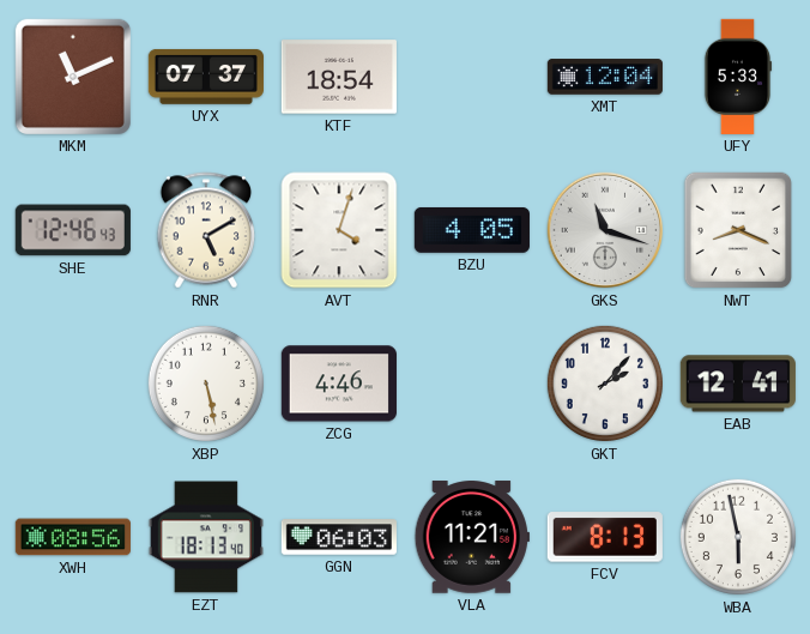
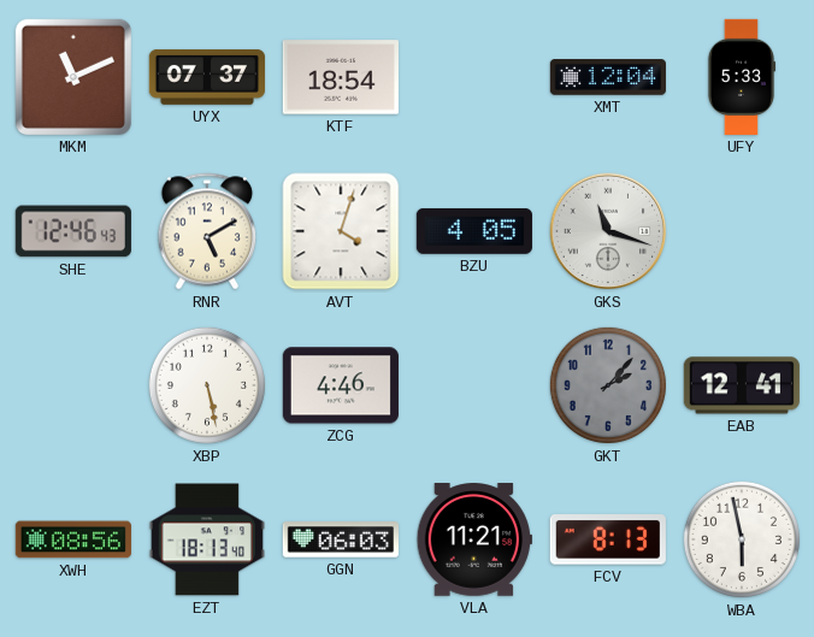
NWT: 8:19 -> none
GKT dial: white -> grey
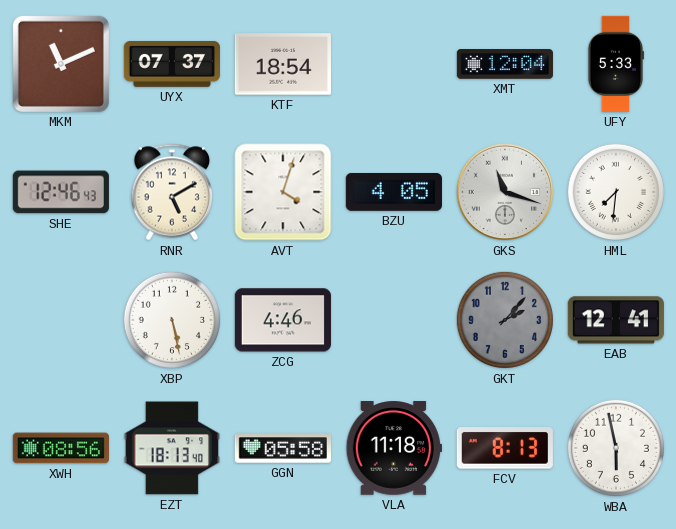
HML: none -> 7:31
GGN: 06:03 -> 05:58
VLA: 11:21 -> 11:18
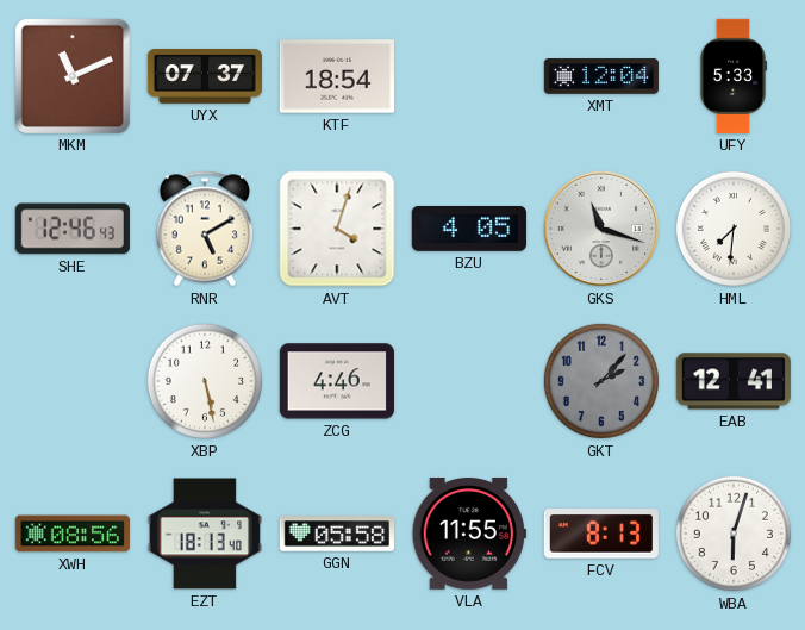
VLA: 11:18 -> 11:55
WBA: 5:58 -> 6:03
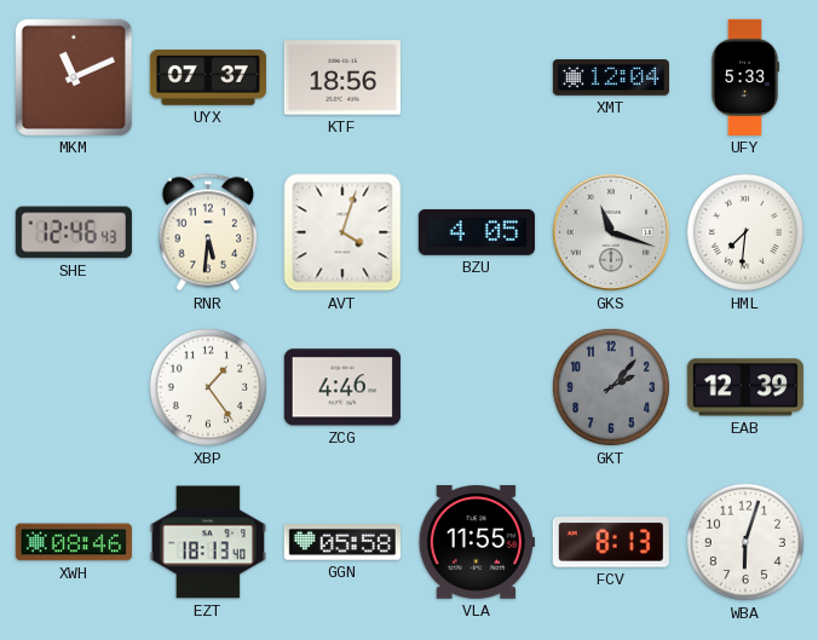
KTF: 18:54 -> 18:56
RNR: 5:10 -> 5:31
XBP: 5:28 -> 1:24
EAB: 12:41 -> 12:39
XWH: 08:56 -> 08:46
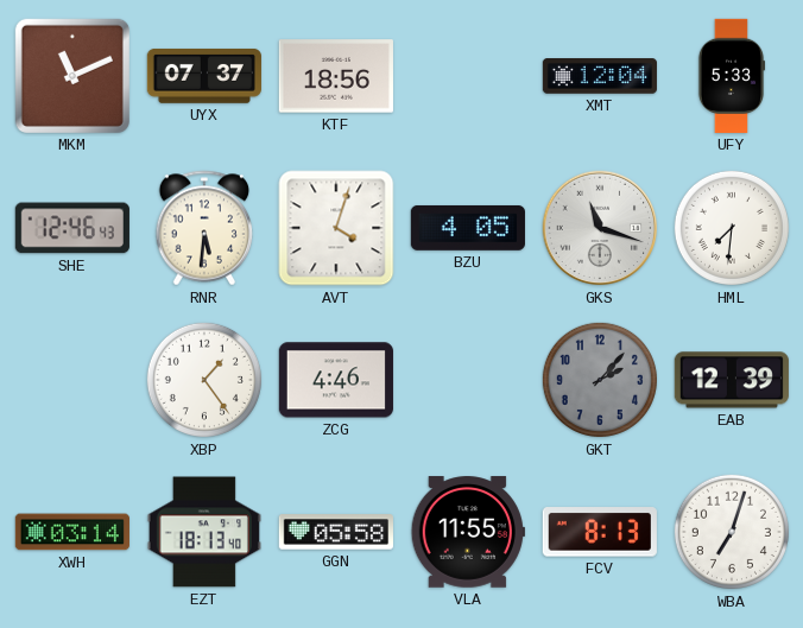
XWH: 08:46 -> 03:14
WBA: 6:03 -> 7:03
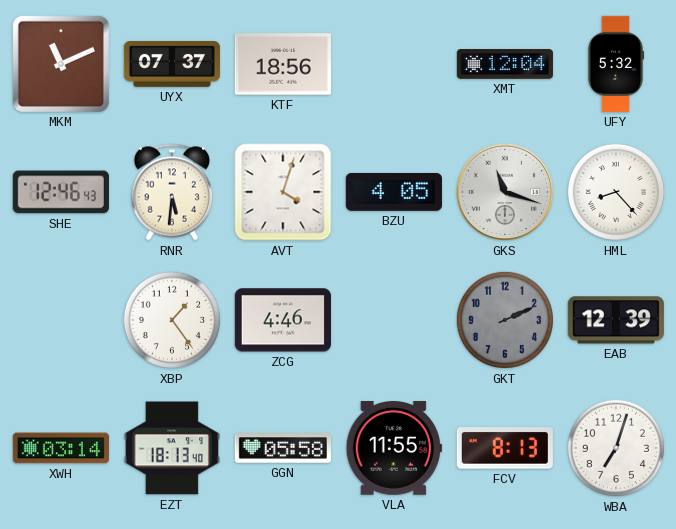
UFY: 5:33 -> 5:32
HML: 7:31 -> 8:23
GKT: 2:07 -> 2:11
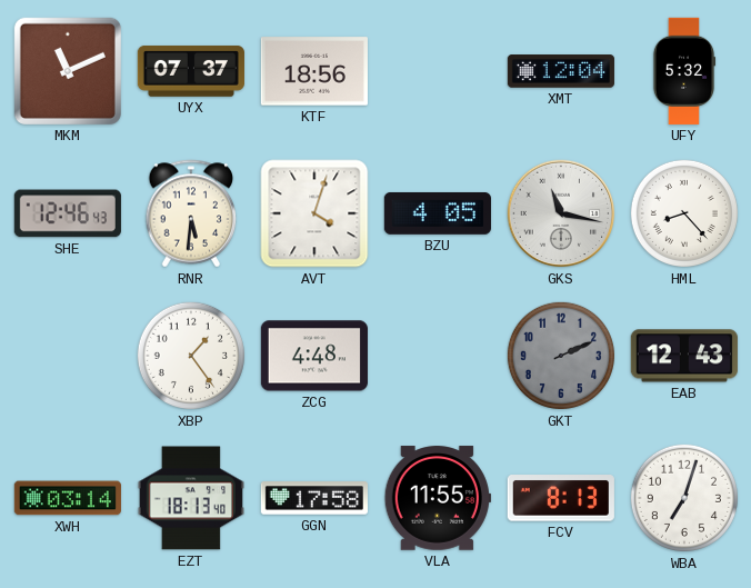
GKS: 11:18 -> 11:17
ZCG: 4:46 -> 4:48
EAB: 12:39 -> 12:43
GGN: 05:58 -> 17:58
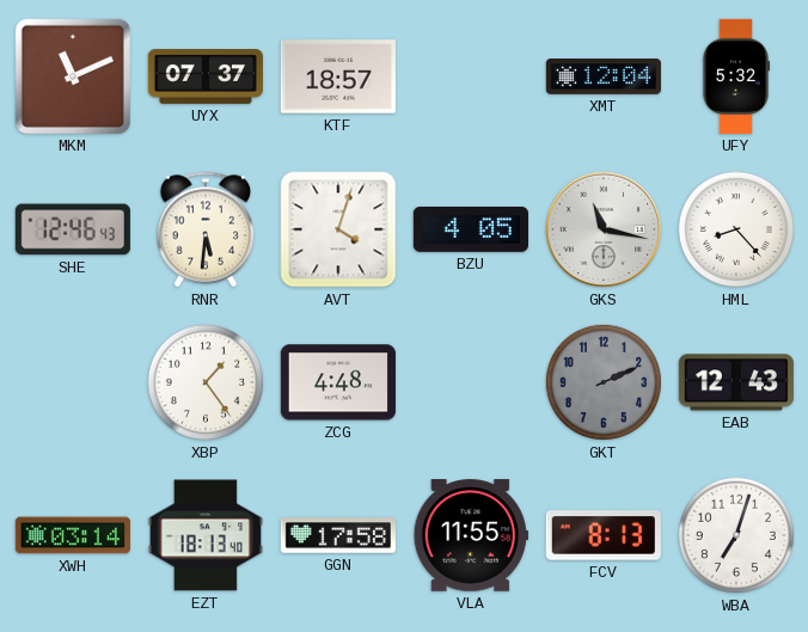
KTF: 18:56 -> 18:57
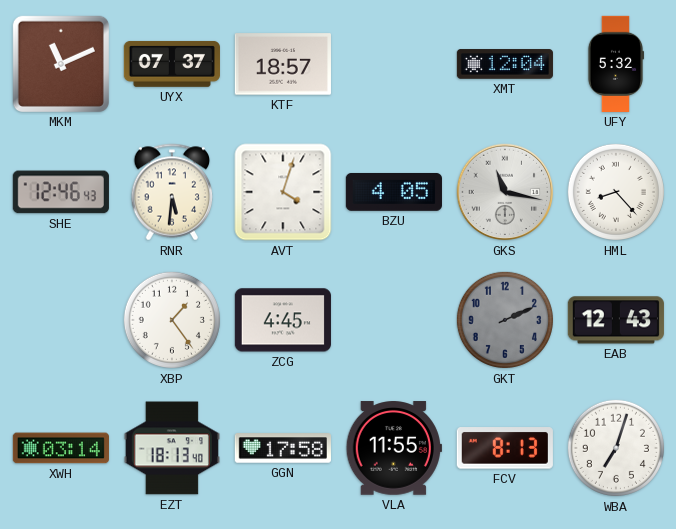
ZCG: 4:48 -> 4:45
